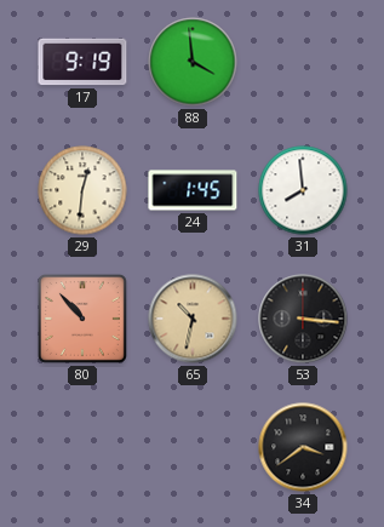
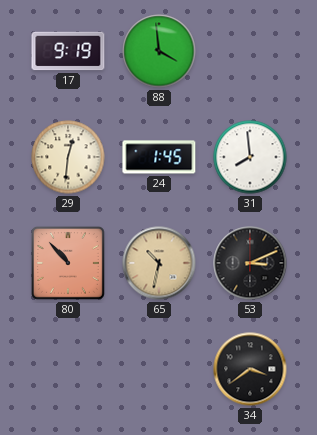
53: 3:16 -> 3:11
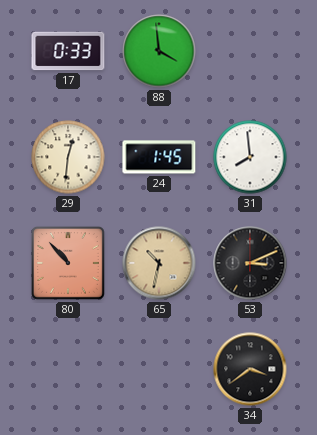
17: 9:19 -> 0:33
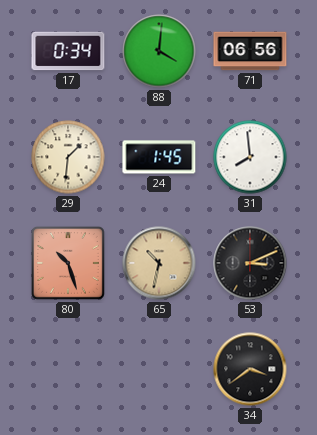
17: 0:33 -> 0:34
88: 3:59 -> 4:01
71: none -> 06:56
29: 12:31 -> 1:31
80: 10:53 -> 10:27
